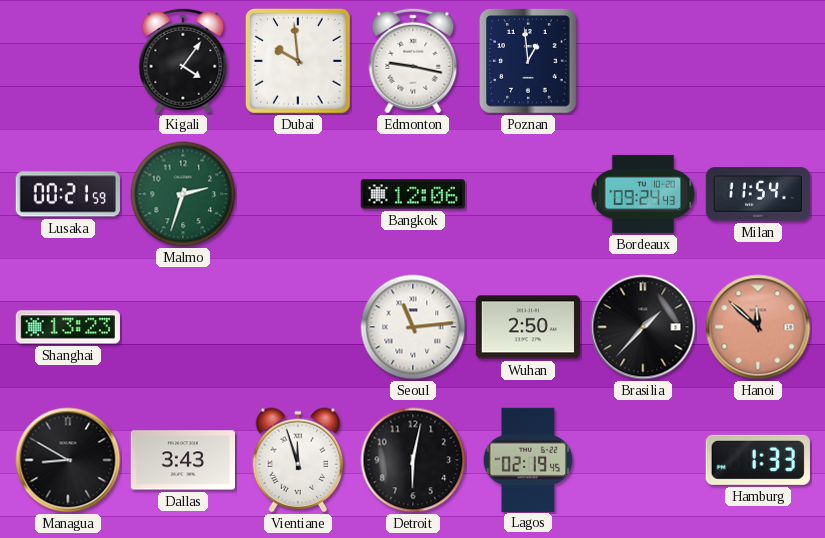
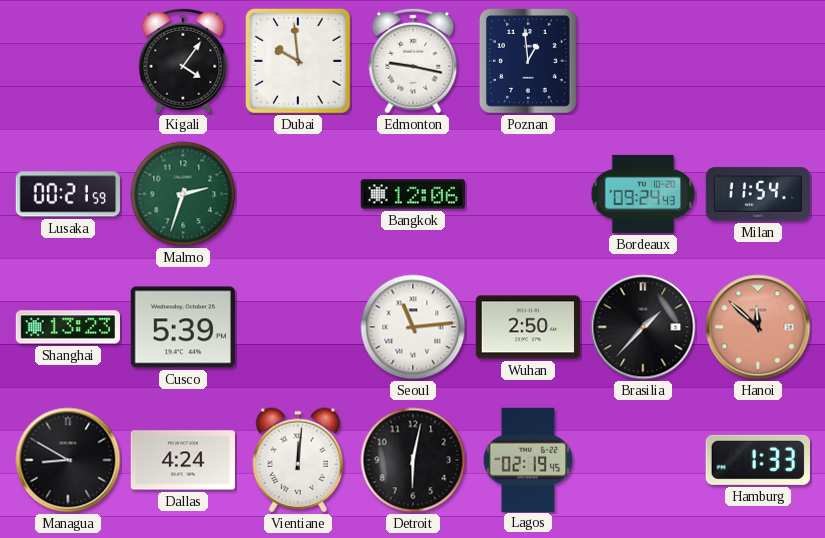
Cusco: none -> 5:39
Dallas: 3:43 -> 4:24
Vientiane: 11:57 -> 12:01
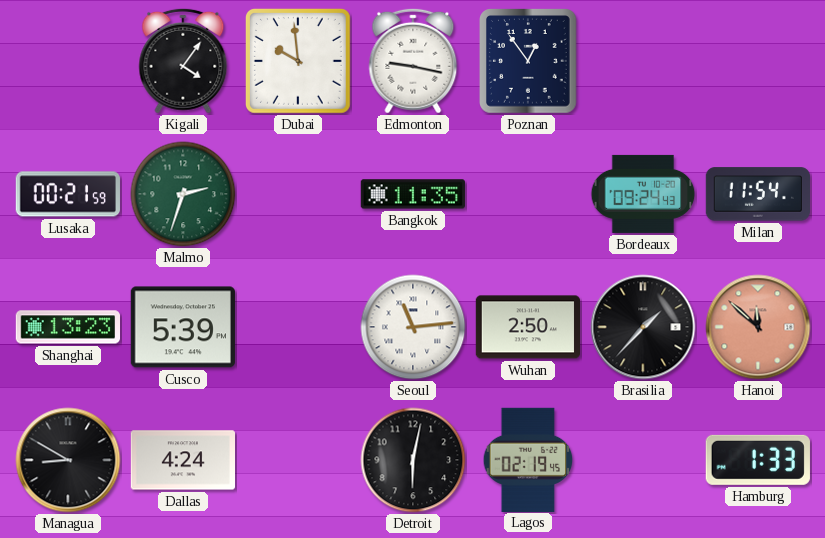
Poznan: 12:59 -> 12:54
Bangkok: 12:06 -> 11:35
Vientiane: 12:01 -> none
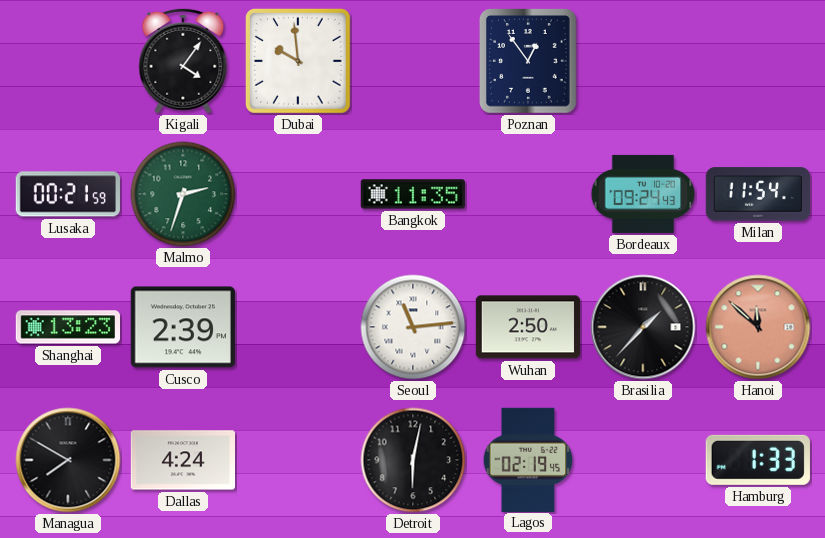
Edmonton: 9:17 -> none
Cusco: 5:39 -> 2:39
Managua: 8:50 -> 7:50
